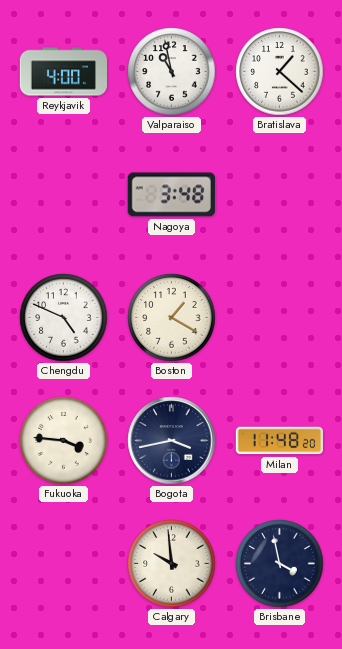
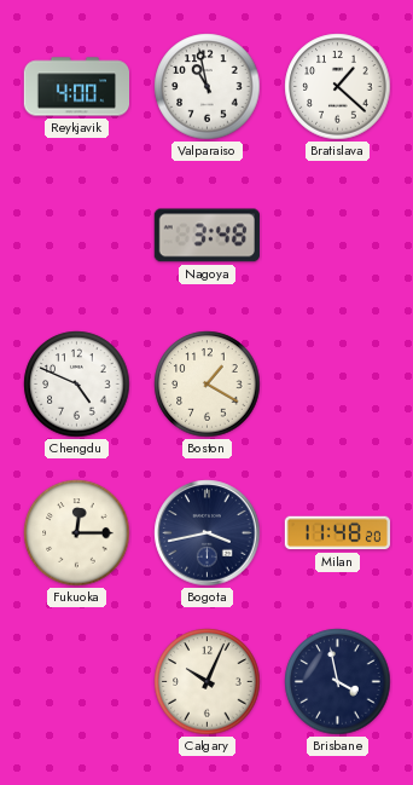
Fukuoka: 3:46 -> 12:15
Calgary: 9:59 -> 10:04
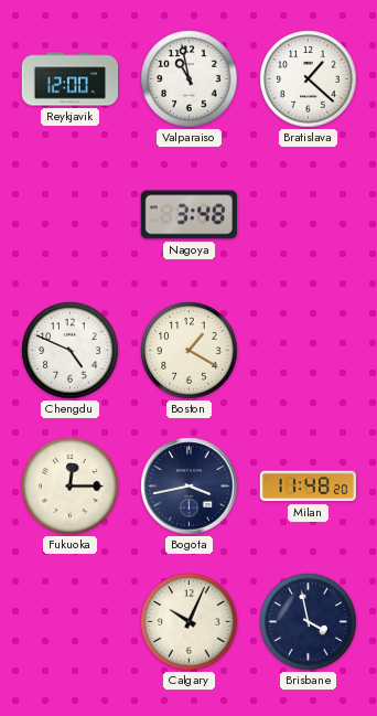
Reykjavik: 4:00 -> 12:00
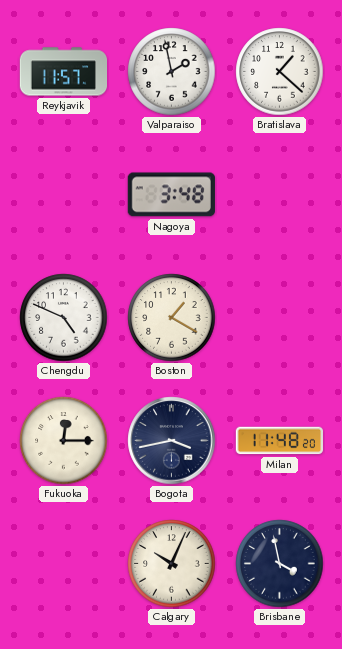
Reykjavik: 12:00 -> 11:57
Valparaiso: 10:58 -> 1:58
